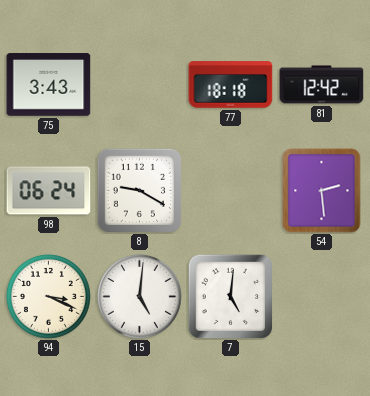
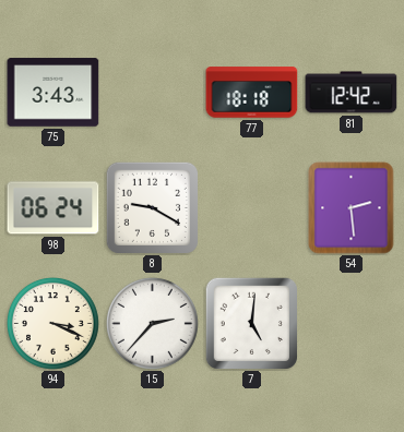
15: 5:01 -> 2:37
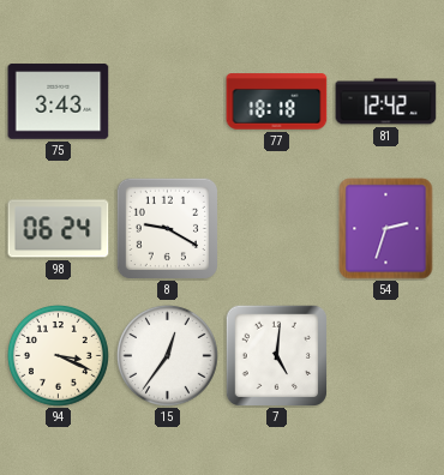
54: 2:29 -> 2:33
15: 2:37 -> 12:36
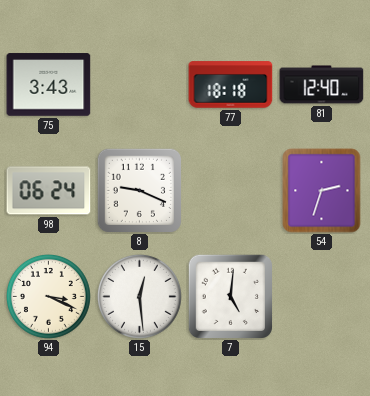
81: 12:42 -> 12:40
8: 9:20 -> 9:19
15: 12:36 -> 12:29
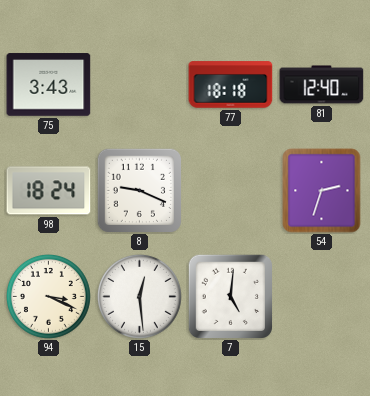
98: 06:24 -> 18:24
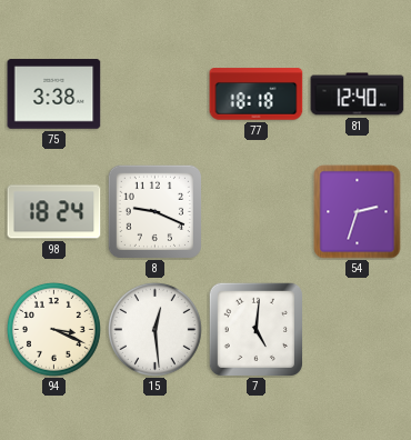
75: 3:43 -> 3:38
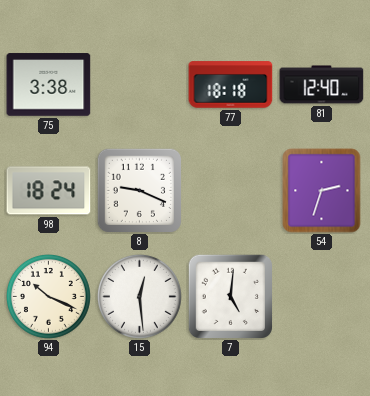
94: 3:19 -> 10:19
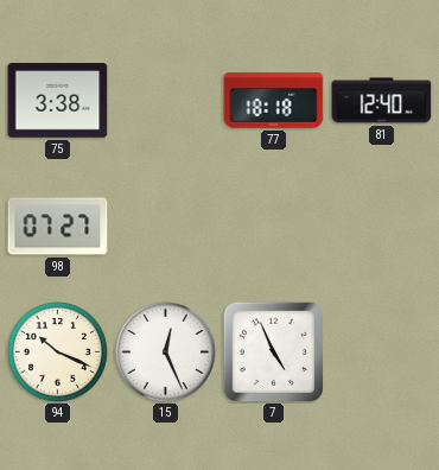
98: 18:24 -> 07:27
8: 9:19 -> none
54: 2:33 -> none
15: 12:29 -> 12:26
7: 5:01 -> 4:56
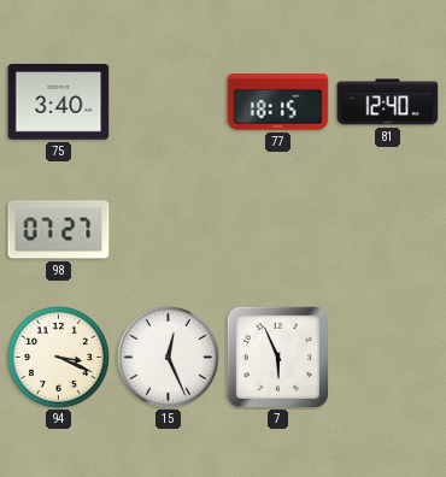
75: 3:38 -> 3:40
77: 18:18 -> 18:15
94: 10:19 -> 3:19
7: 4:56 -> 5:56
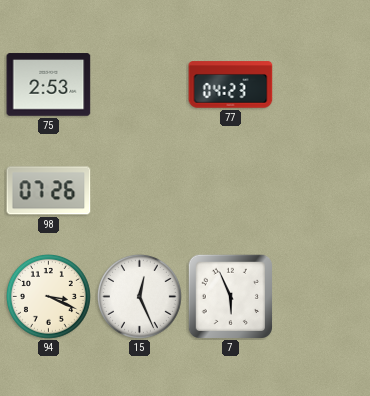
75: 3:40 -> 2:53
77: 18:15 -> 04:23
81: 12:40 -> none
98: 07:27 -> 07:26
